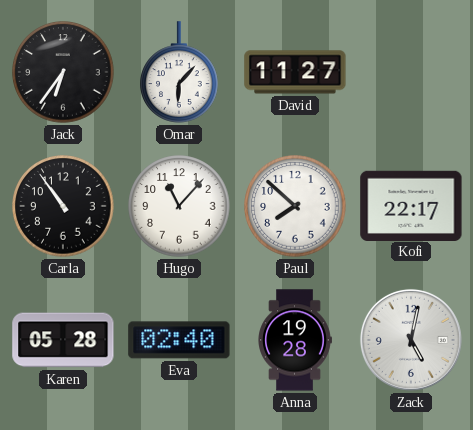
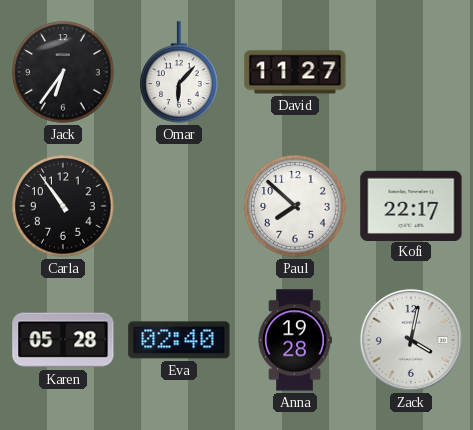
Hugo: 11:07 -> none
Zack: 5:02 -> 4:02
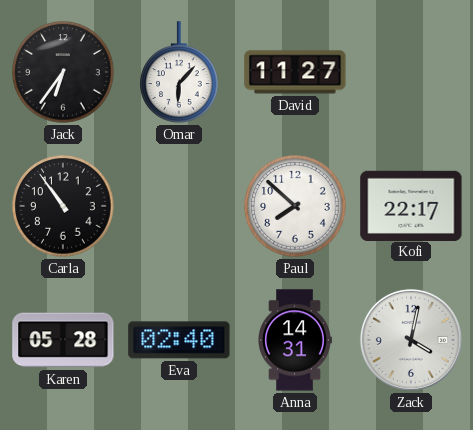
Anna: 19:28 -> 14:31
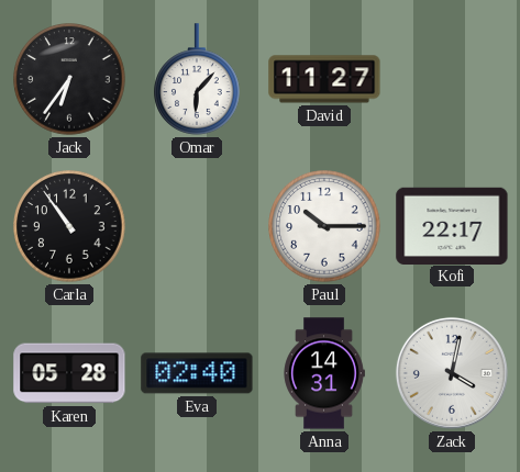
Paul: 7:52 -> 10:15
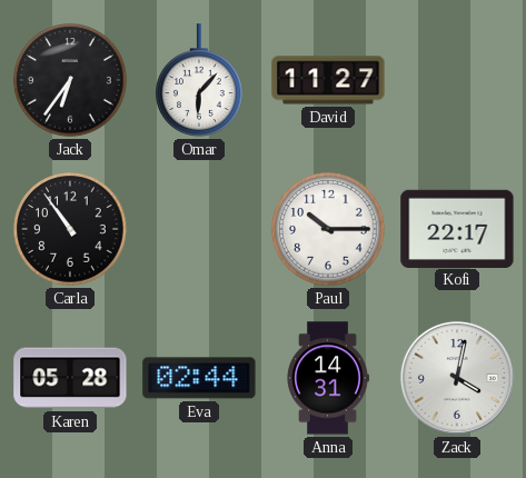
Eva: 02:40 -> 02:44
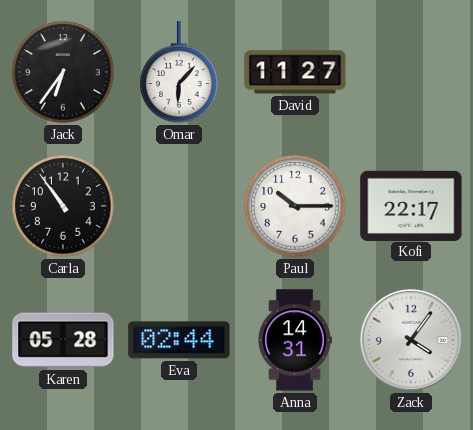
Zack: 4:02 -> 4:06
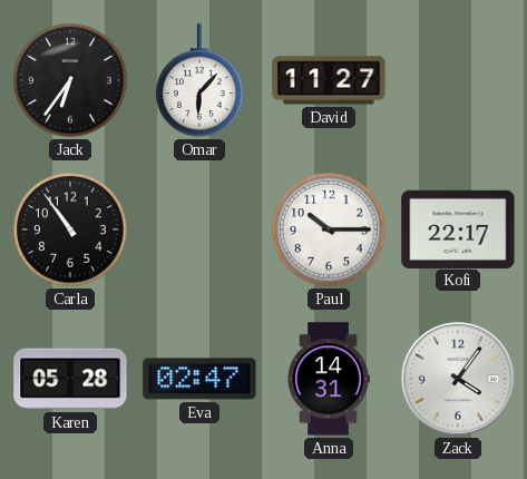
Eva: 02:44 -> 02:47
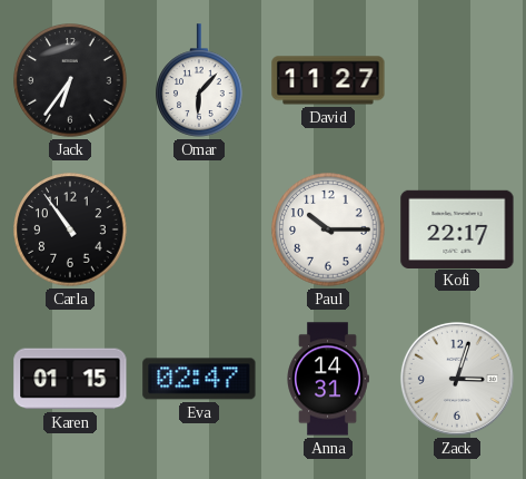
Karen: 05:28 -> 01:15
Zack: 4:06 -> 3:03
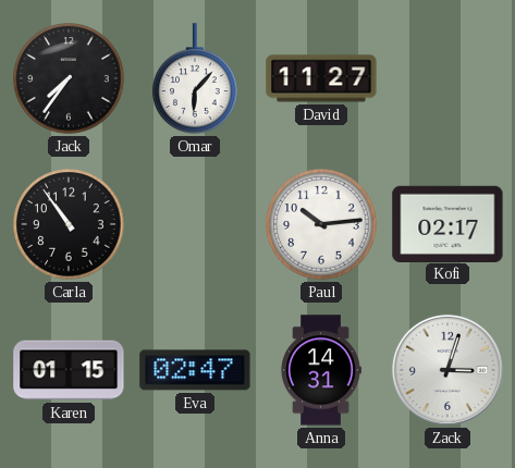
Jack: 6:36 -> 7:36
Paul: 10:15 -> 10:14
Kofi: 22:17 -> 02:17
